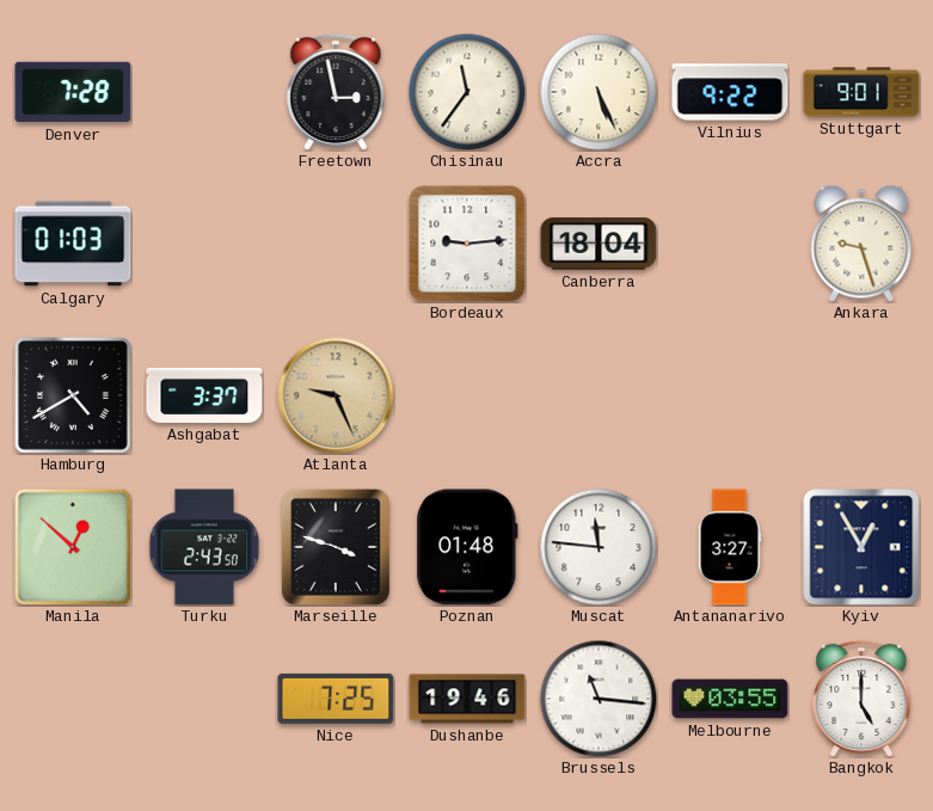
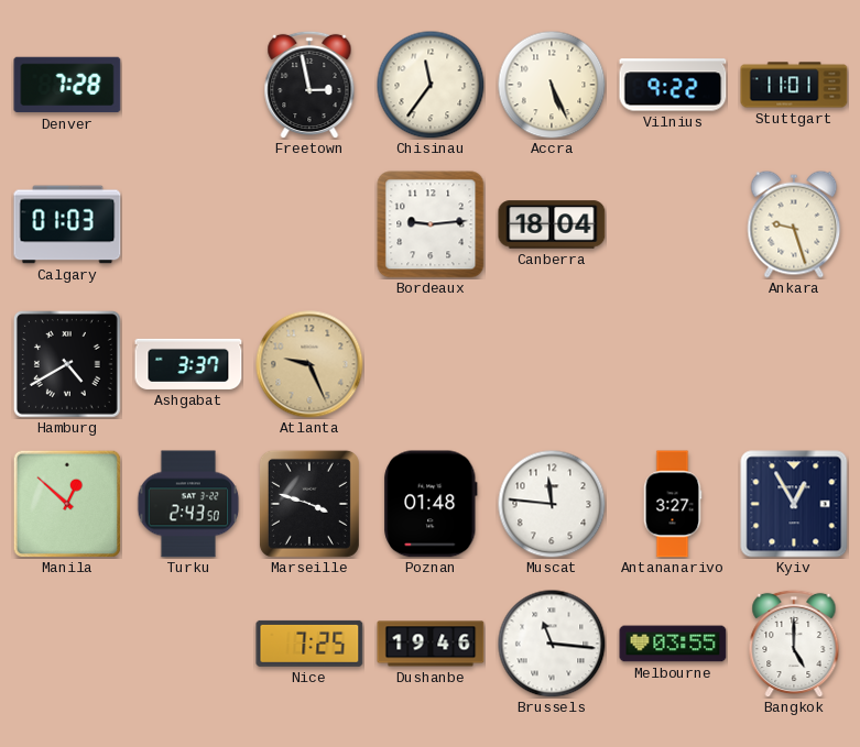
Stuttgart: 9:01 -> 11:01
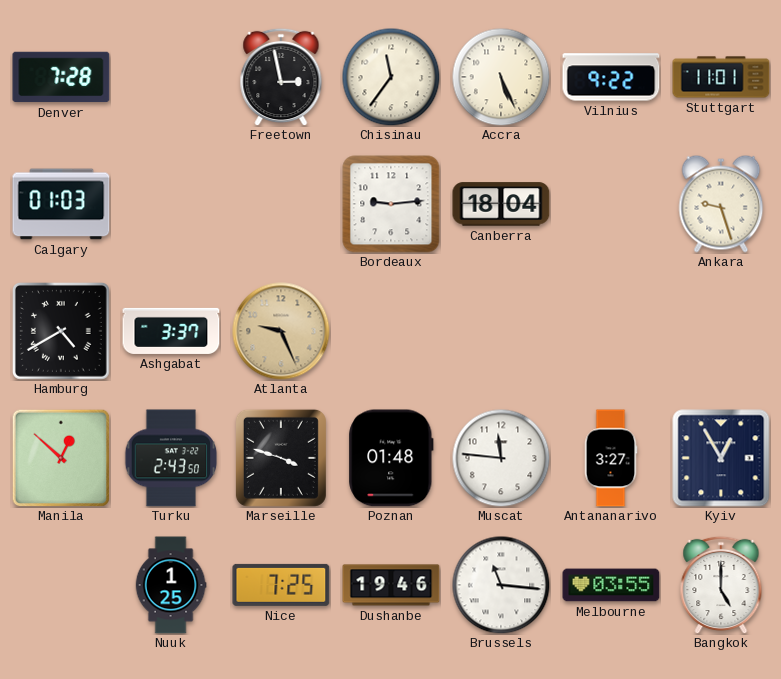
Nuuk: none -> 1:25
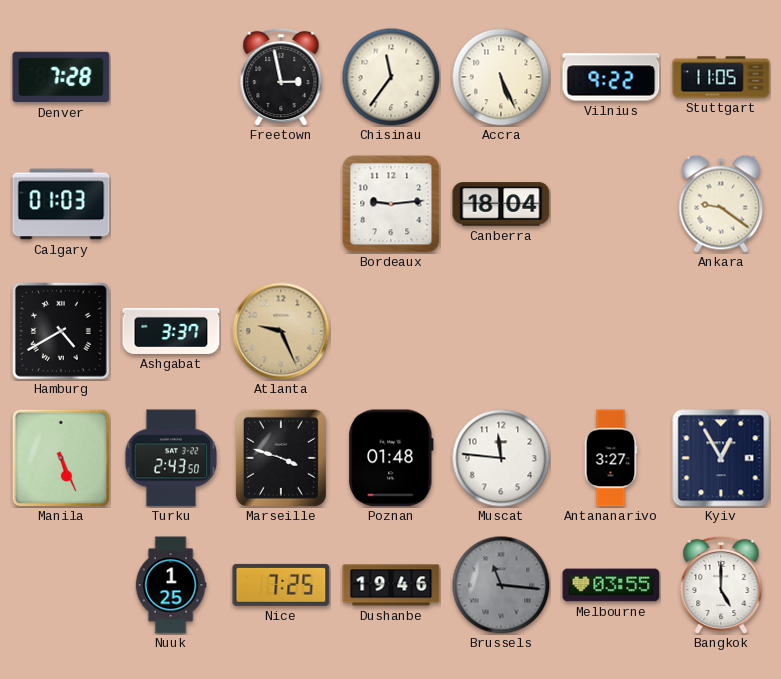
Stuttgart: 11:01 -> 11:05
Ankara: 9:27 -> 9:21
Manila: 12:52 -> 5:26
Brussels dial: white -> grey
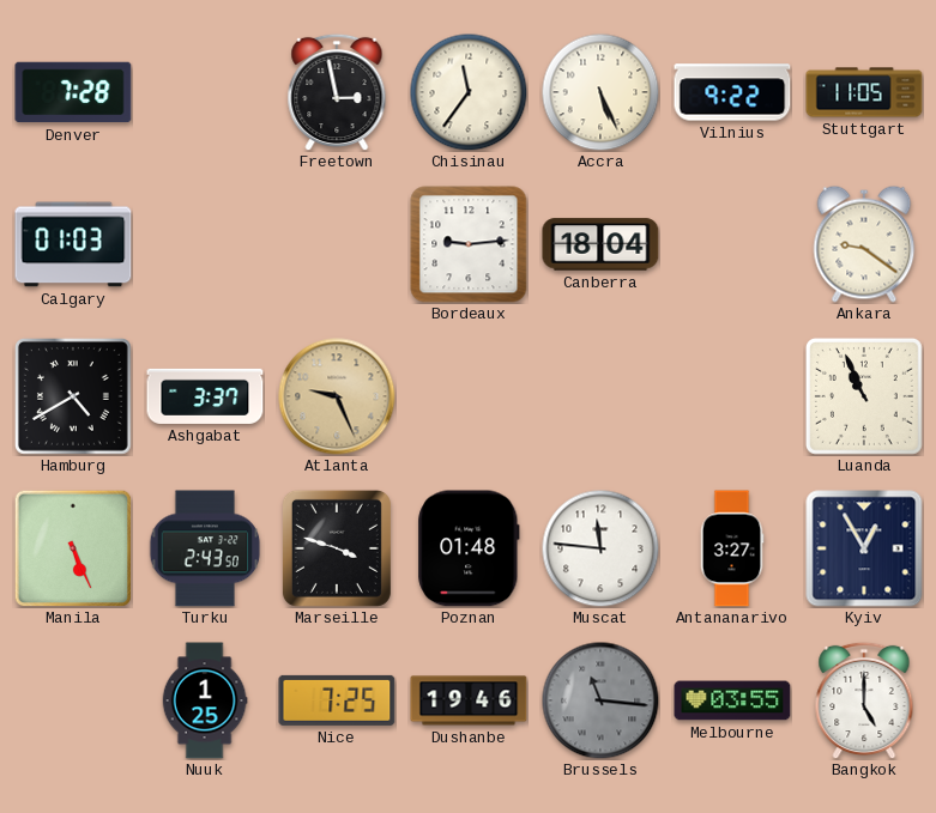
Luanda: none -> 10:56
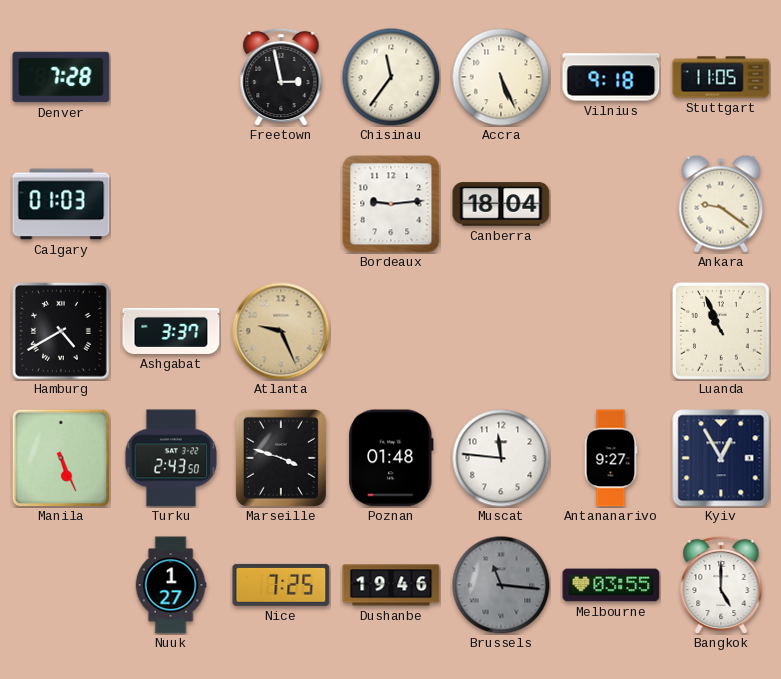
Vilnius: 9:22 -> 9:18
Antananarivo: 3:27 -> 9:27
Nuuk: 1:25 -> 1:27
